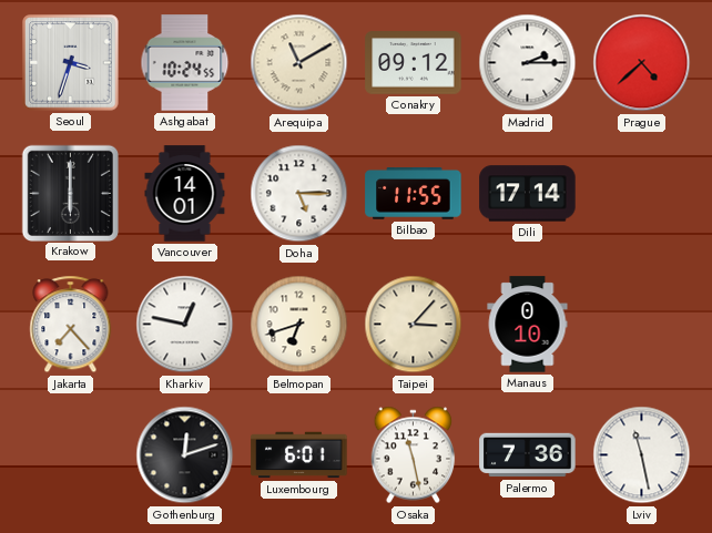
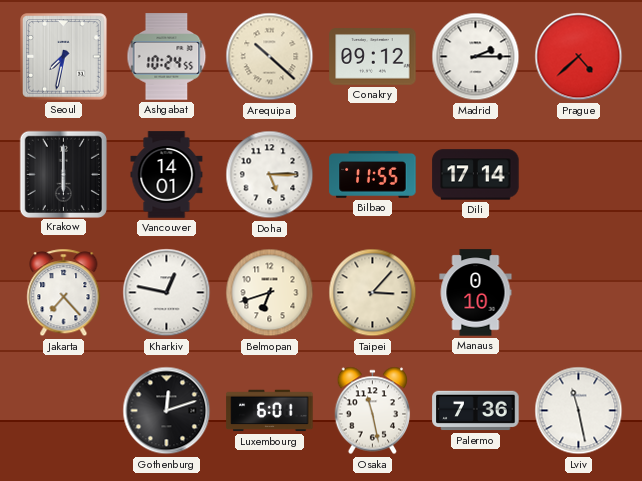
Seoul: 3:33 -> 7:32
Arequipa: 11:10 -> 10:22
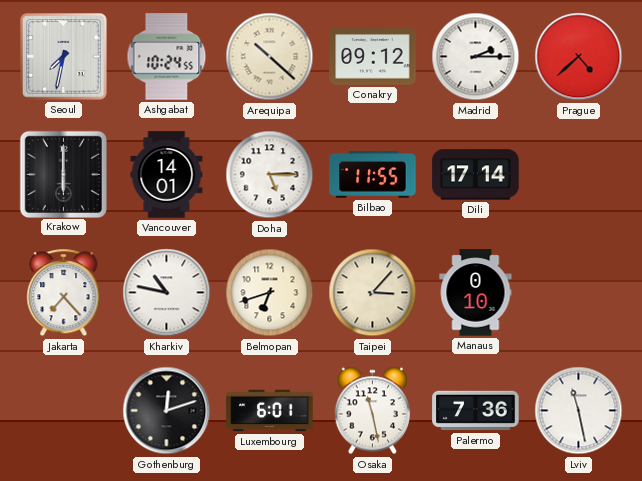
Kharkiv: 12:47 -> 10:47
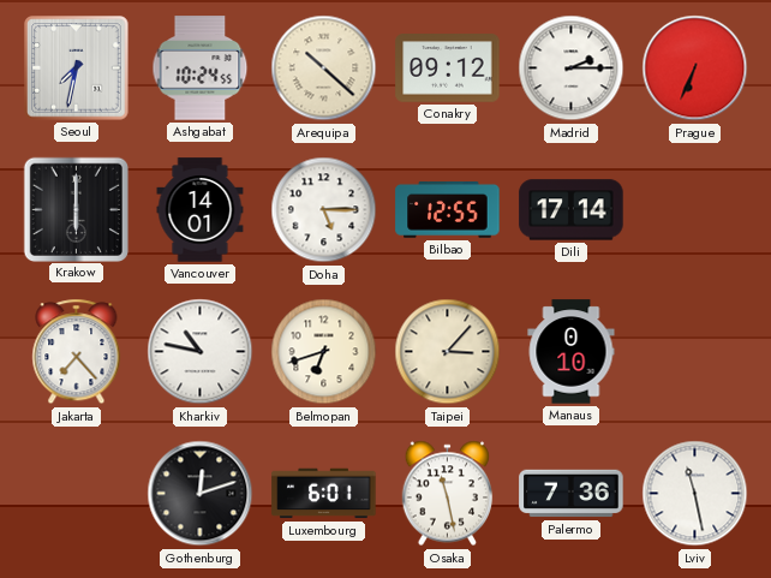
Prague: 4:38 -> 6:34
Bilbao: 11:55 -> 12:55
